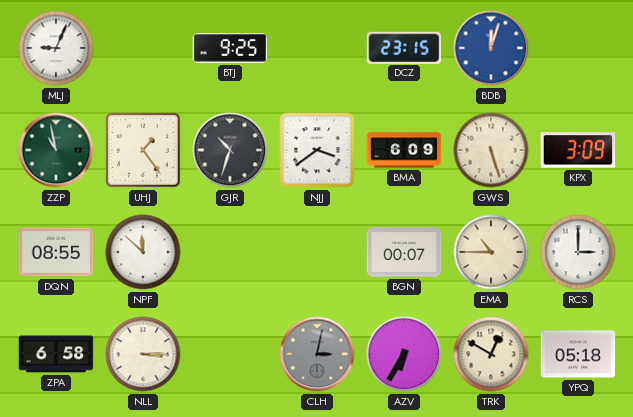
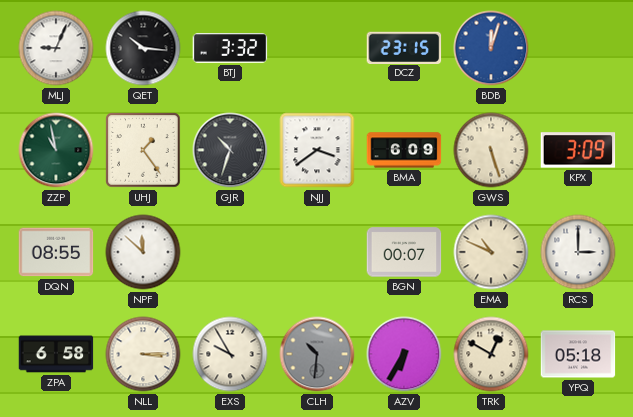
QET: none -> 10:16
BTJ: 9:25 -> 3:32
EMA: 10:45 -> 10:49
EXS: none -> 9:55
CLH: 3:02 -> 10:31
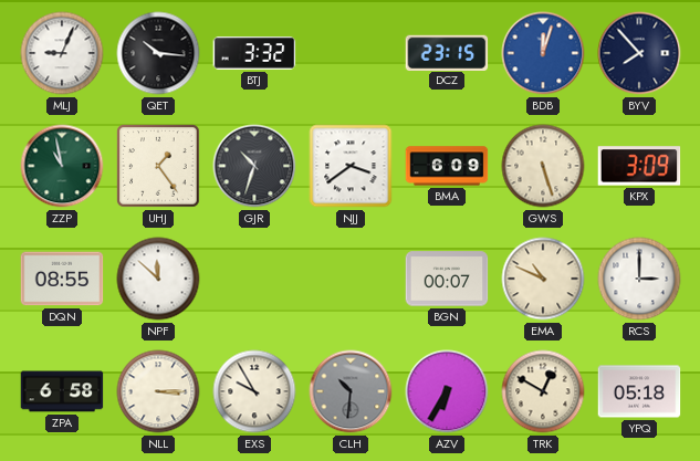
BYV: none -> 7:53
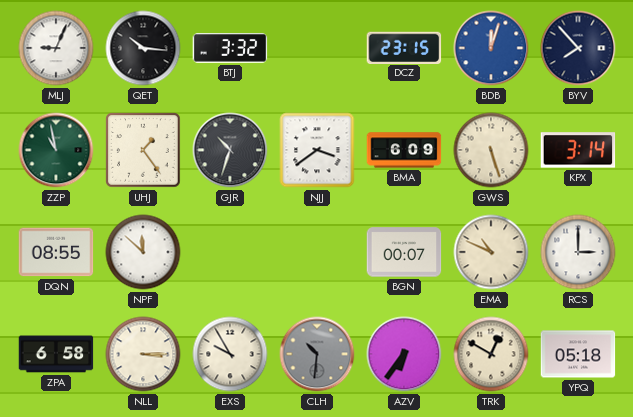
KPX: 3:09 -> 3:14
AZV: 6:35 -> 6:36
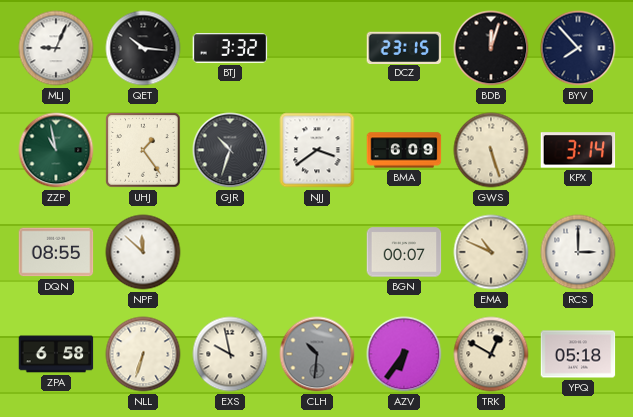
BDB dial: blue -> black
NLL: 3:15 -> 6:33
EXS: 9:55 -> 9:58
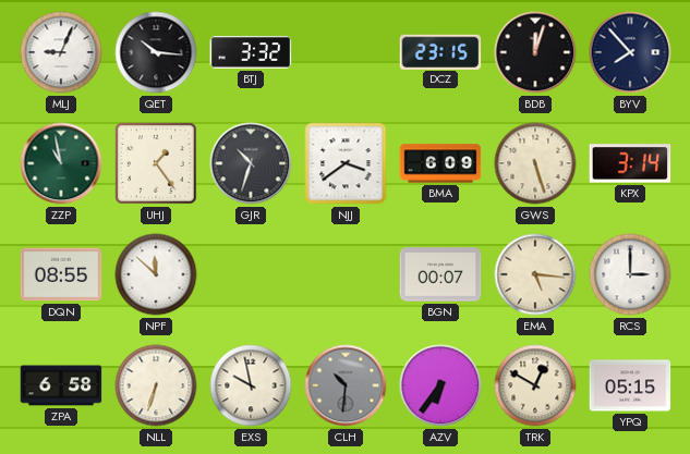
EMA: 10:49 -> 5:16
YPQ: 05:18 -> 05:15
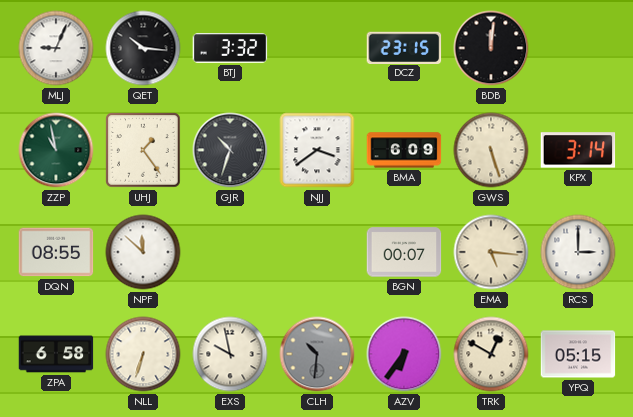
BDB: 12:03 -> 12:01
BYV: 7:53 -> none
